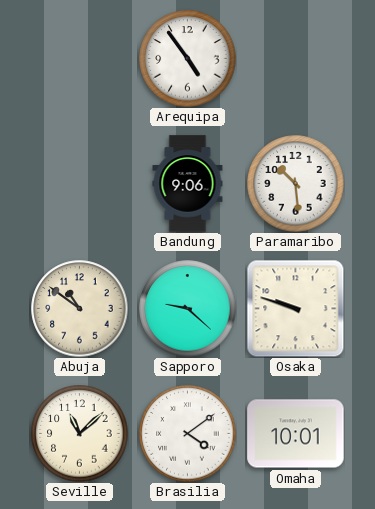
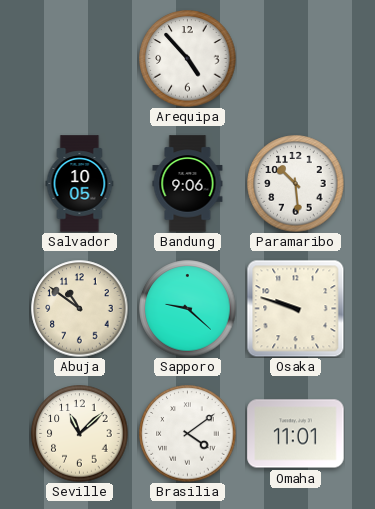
Arequipa: 4:54 -> 4:53
Salvador: none -> 10:05
Omaha: 10:01 -> 11:01
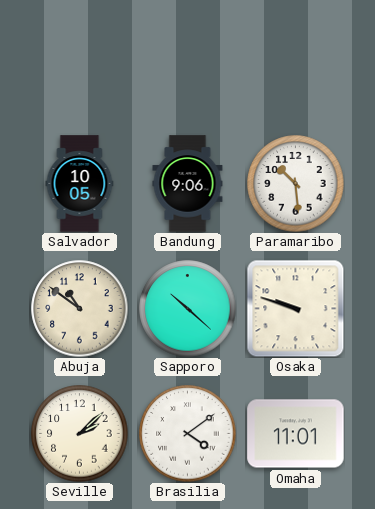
Arequipa: 4:53 -> none
Sapporo: 9:22 -> 10:22
Seville: 11:08 -> 2:08
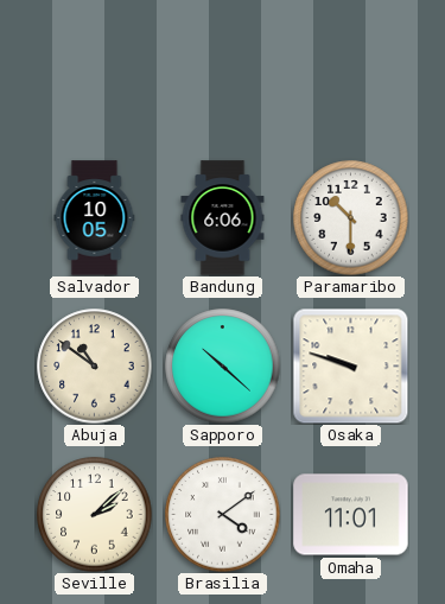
Bandung: 9:06 -> 6:06
Paramaribo: 10:29 -> 10:30
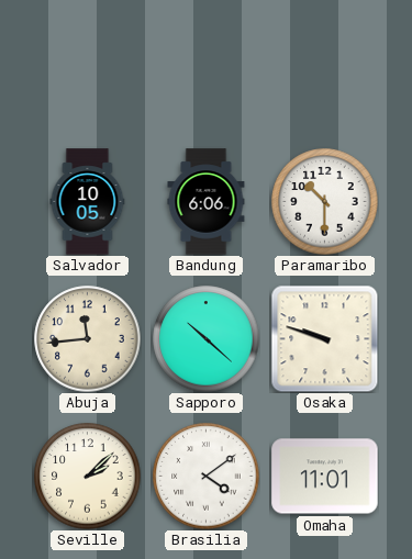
Abuja: 10:51 -> 11:44
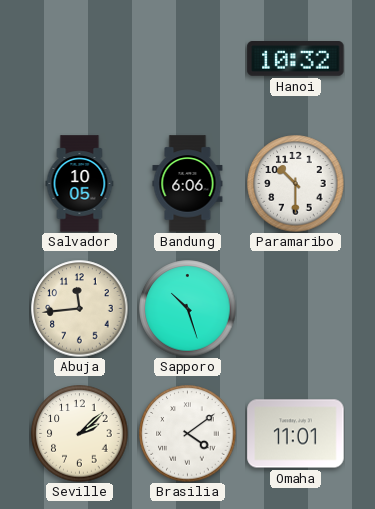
Hanoi: none -> 10:32
Sapporo: 10:22 -> 10:27
Osaka: 9:48 -> none
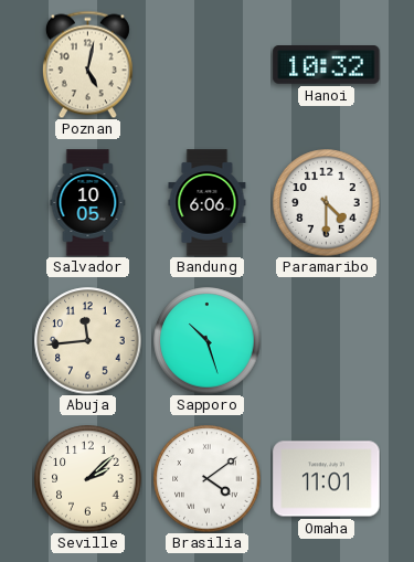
Poznan: none -> 5:02
Paramaribo: 10:30 -> 4:30
